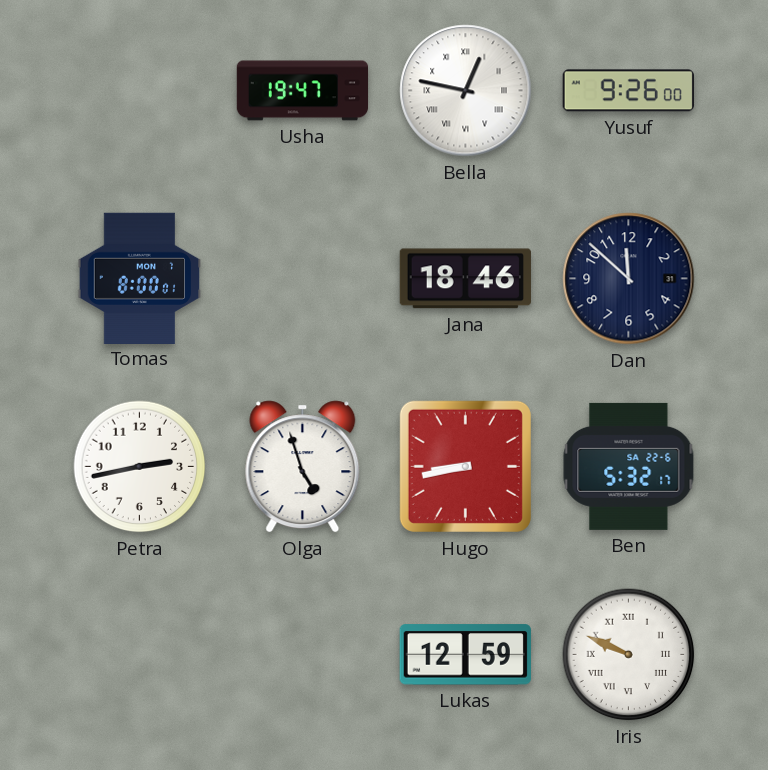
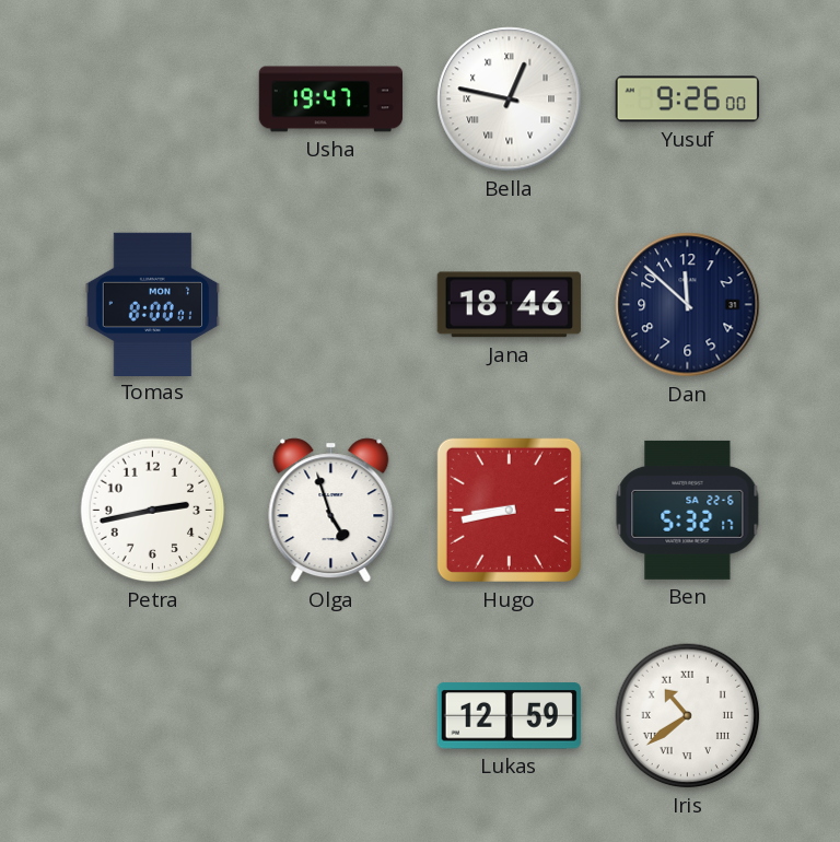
Iris: 9:49 -> 10:39
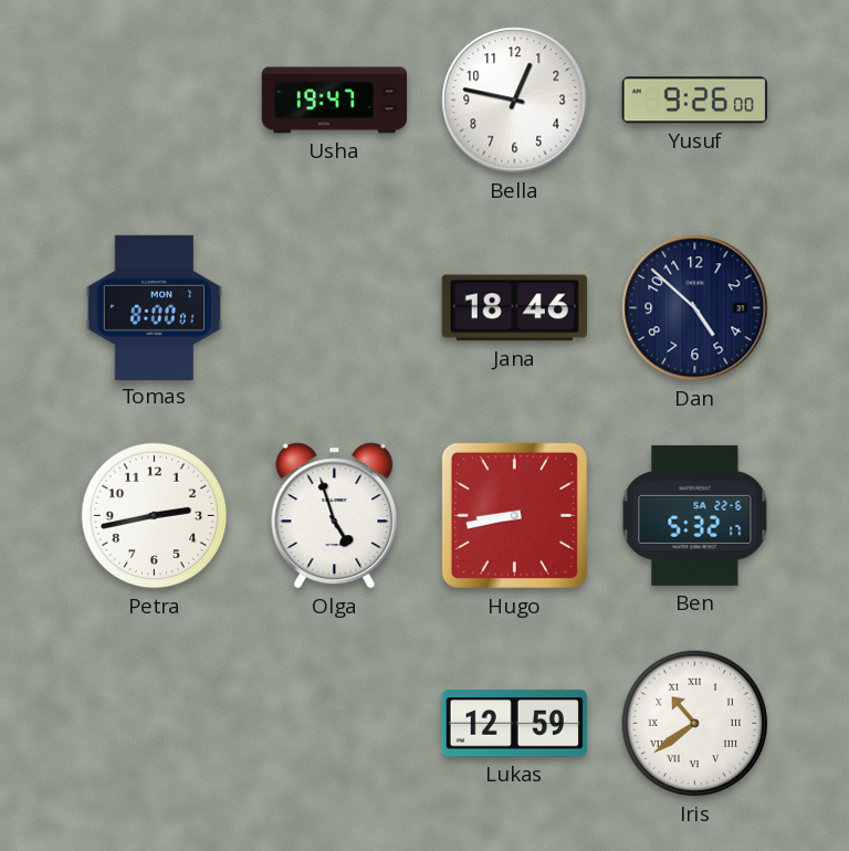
Bella numerals: Roman -> Arabic
Dan: 11:52 -> 4:52
